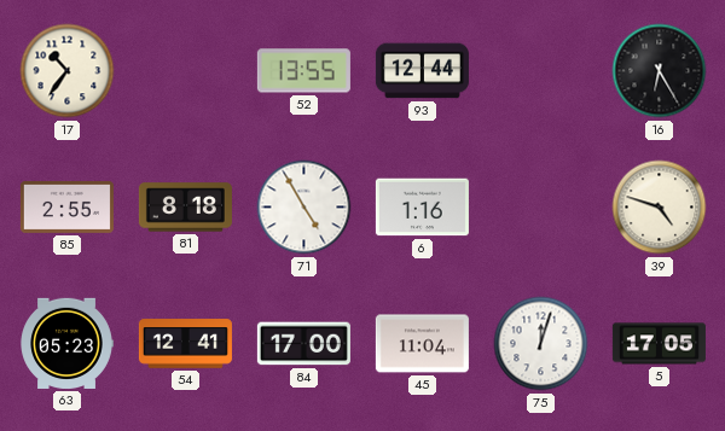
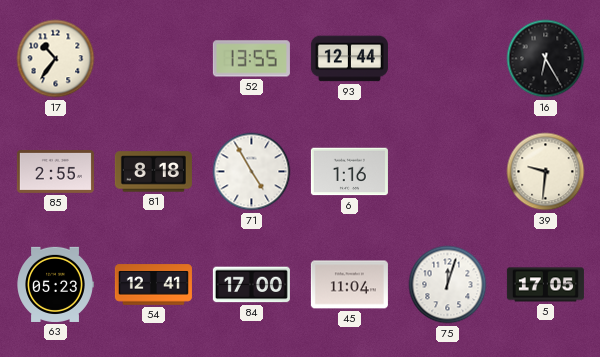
39: 4:48 -> 9:31
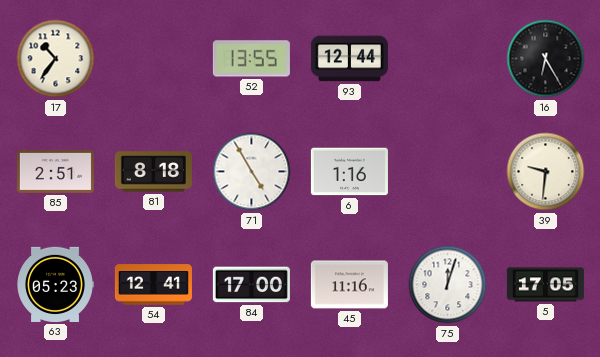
85: 2:55 -> 2:51
45: 11:04 -> 11:16
